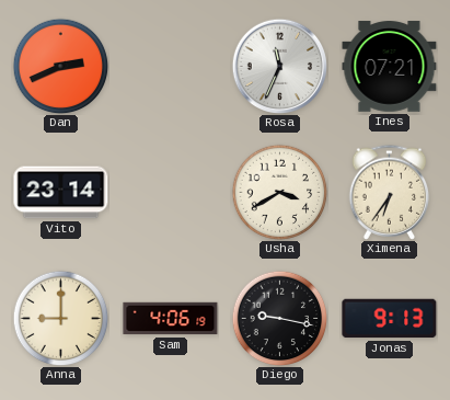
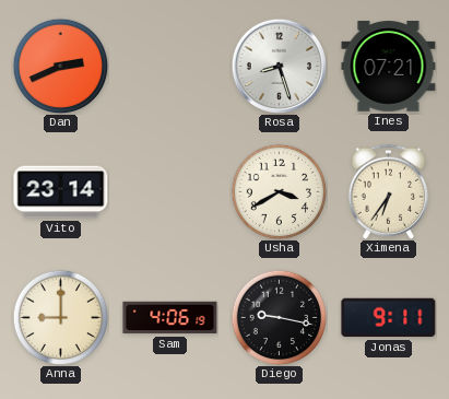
Rosa: 11:34 -> 8:27
Jonas: 9:13 -> 9:11
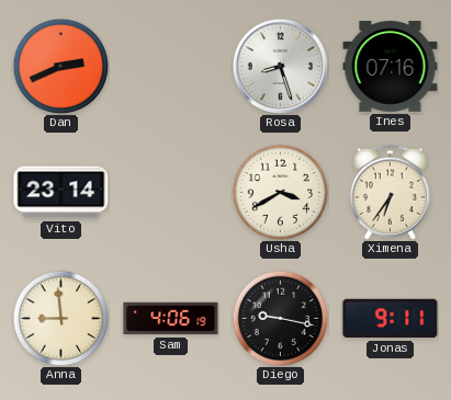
Ines: 07:21 -> 07:16
Anna: 9:00 -> 8:59
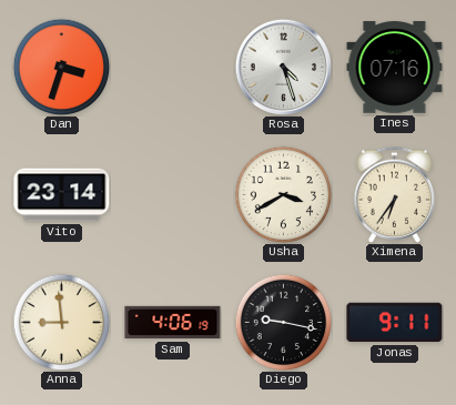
Dan: 2:41 -> 3:33
Rosa: 8:27 -> 4:27
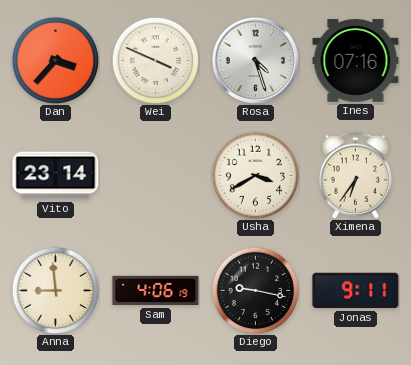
Dan: 3:33 -> 3:37
Wei: none -> 3:49
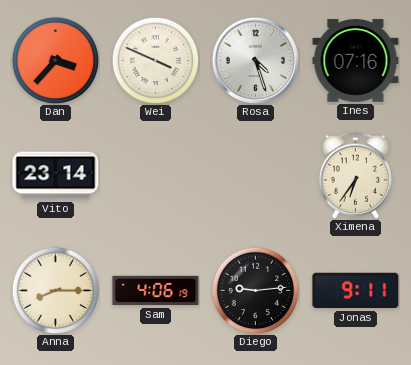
Usha: 3:40 -> none
Anna: 8:59 -> 8:15
Diego: 9:17 -> 9:14
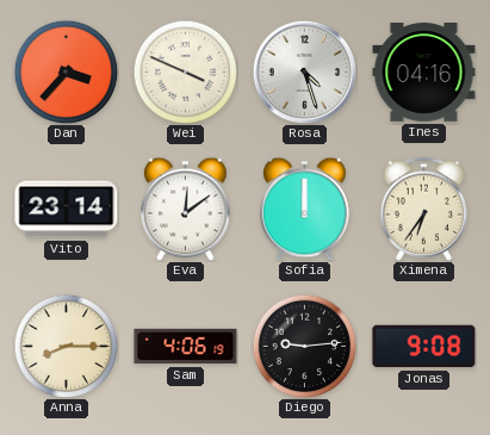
Ines: 07:16 -> 04:16
Eva: none -> 12:09
Sofia: none -> 12:00
Jonas: 9:11 -> 9:08
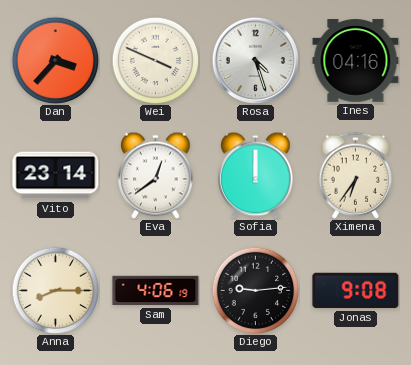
Eva: 12:09 -> 12:39
